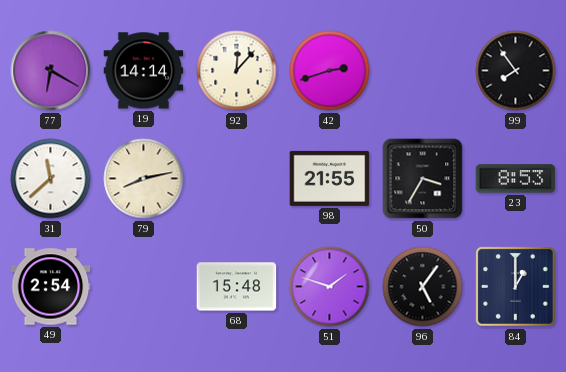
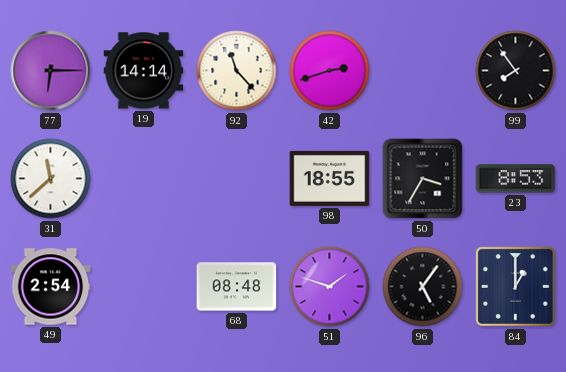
77: 6:20 -> 6:15
92: 12:07 -> 11:23
79: 8:13 -> none
98: 21:55 -> 18:55
68: 15:48 -> 08:48
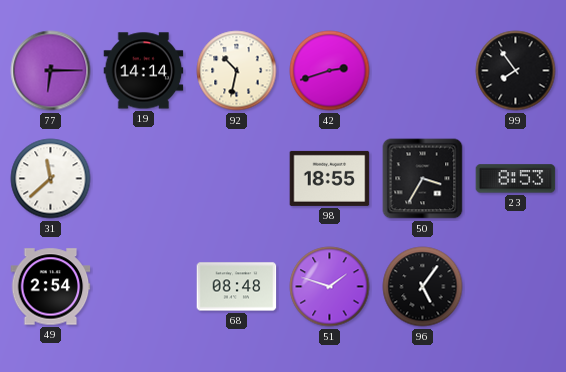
92: 11:23 -> 10:32
84: 1:00 -> none
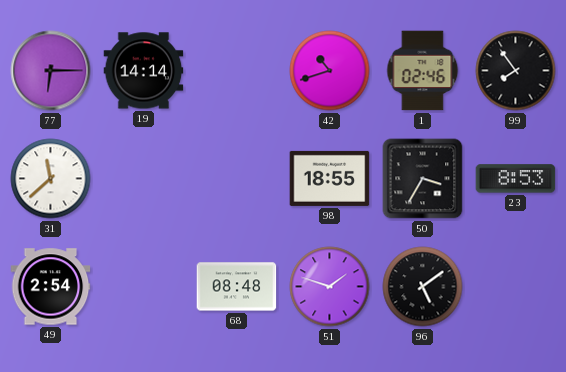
92: 10:32 -> none
42: 2:42 -> 10:42
1: none -> 02:46
96: 5:06 -> 5:09
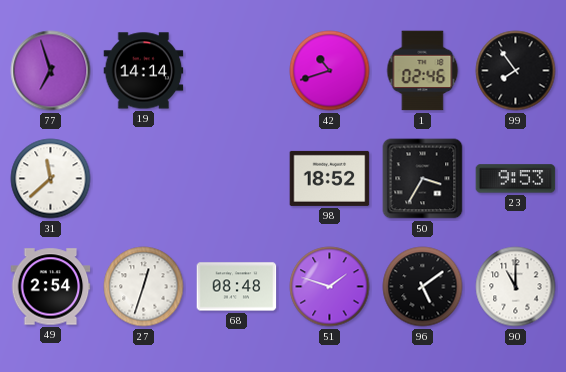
77: 6:15 -> 6:57
98: 18:55 -> 18:52
23: 8:53 -> 9:53
27: none -> 12:33
90: none -> 11:00
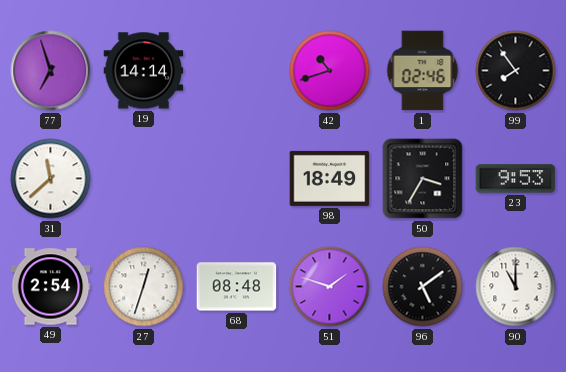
98: 18:52 -> 18:49
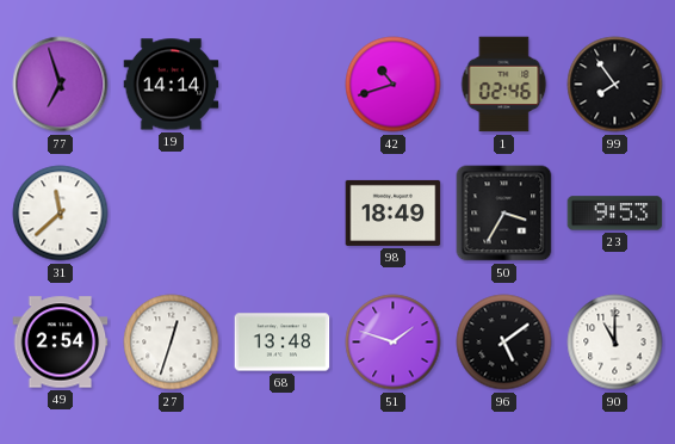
68: 08:48 -> 13:48
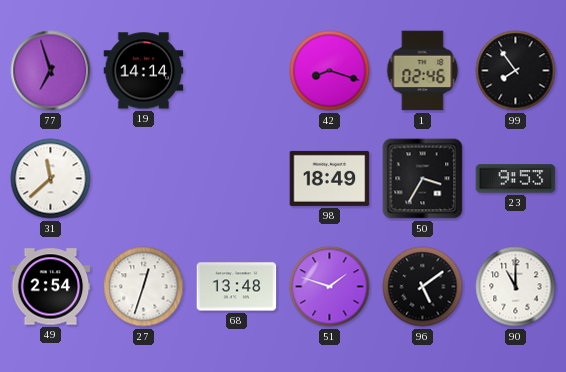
42: 10:42 -> 8:18
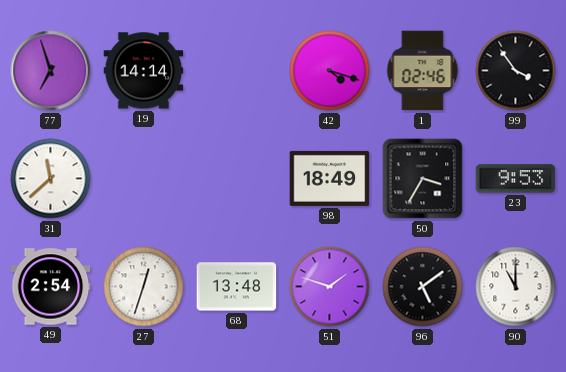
42: 8:18 -> 4:18
99: 7:54 -> 3:54
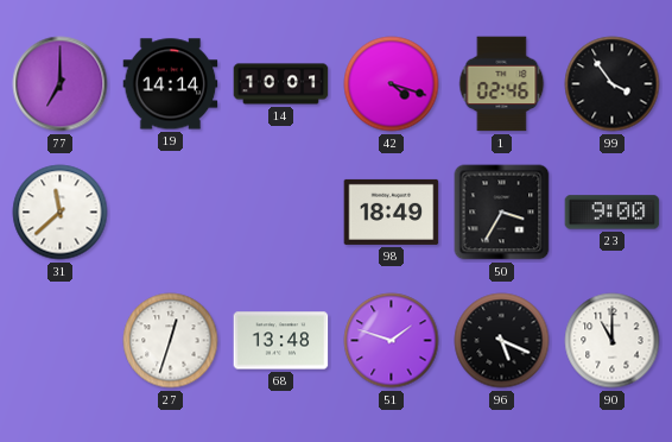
77: 6:57 -> 7:00
14: none -> 10:01
23: 9:53 -> 9:00
49: 2:54 -> none
96: 5:09 -> 5:19
